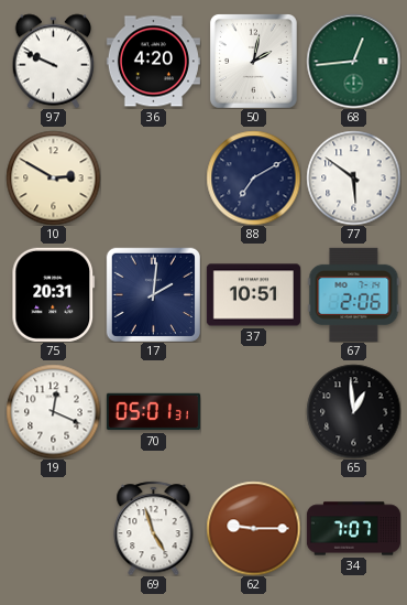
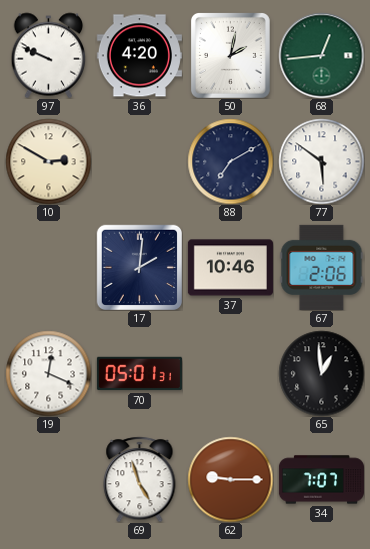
75: 20:31 -> none
37: 10:51 -> 10:46
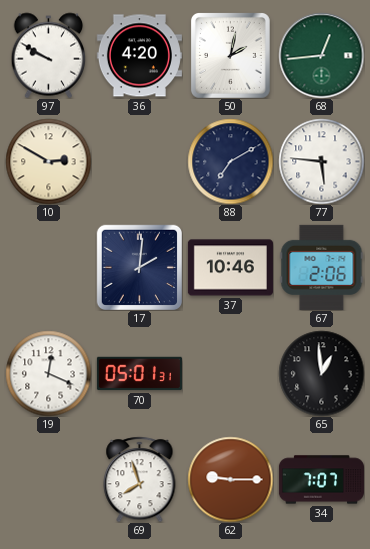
97: 9:49 -> 9:50
77: 5:51 -> 5:46
69: 4:57 -> 7:57
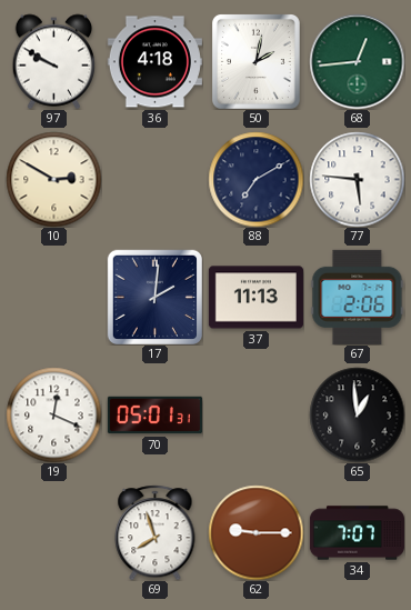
36: 4:20 -> 4:18
37: 10:46 -> 11:13
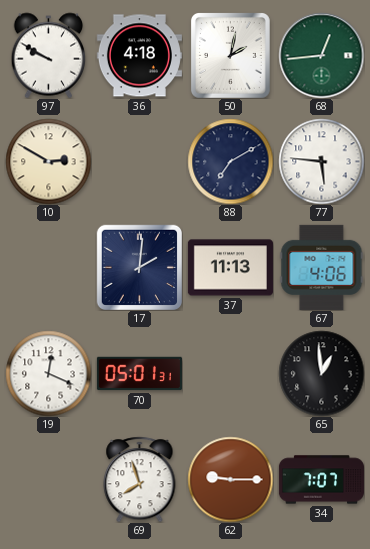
67: 2:06 -> 4:06
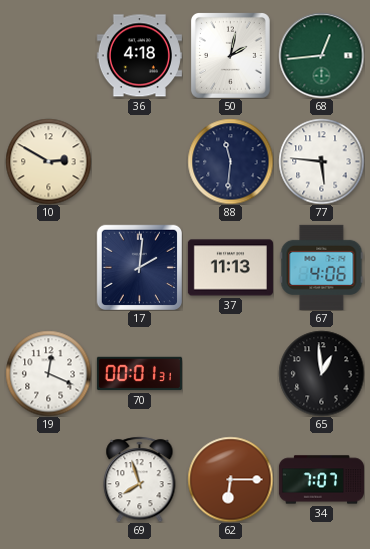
97: 9:50 -> none
88: 7:10 -> 11:31
70: 05:01 -> 00:01
62: 9:15 -> 6:15
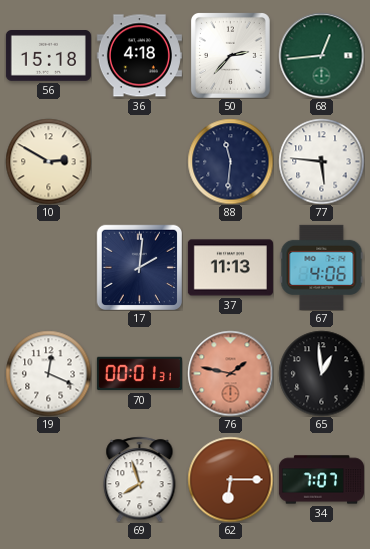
56: none -> 15:18
50: 2:02 -> 2:37
76: none -> 1:47
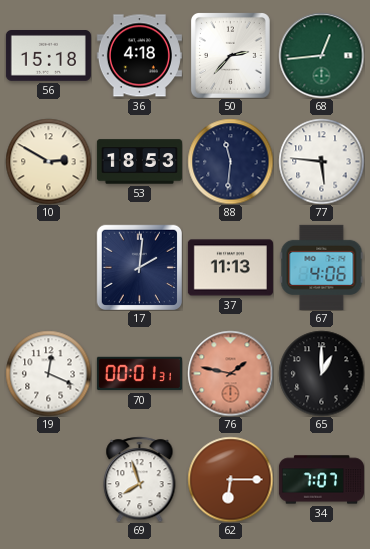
53: none -> 18:53
65: 12:59 -> 1:00
